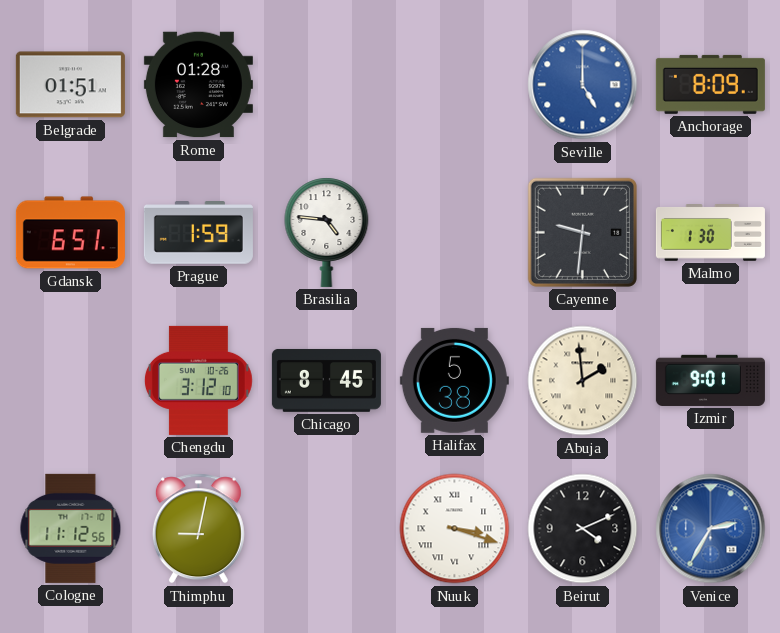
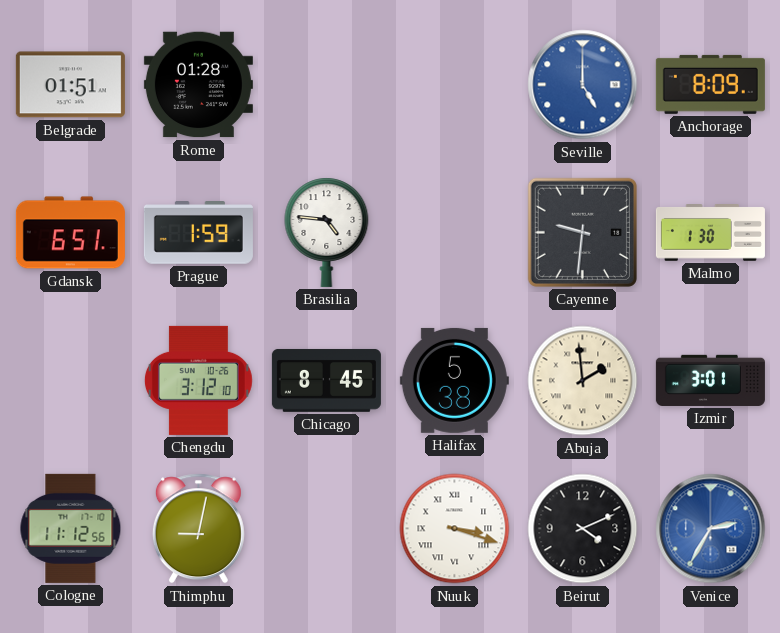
Izmir: 9:01 -> 3:01
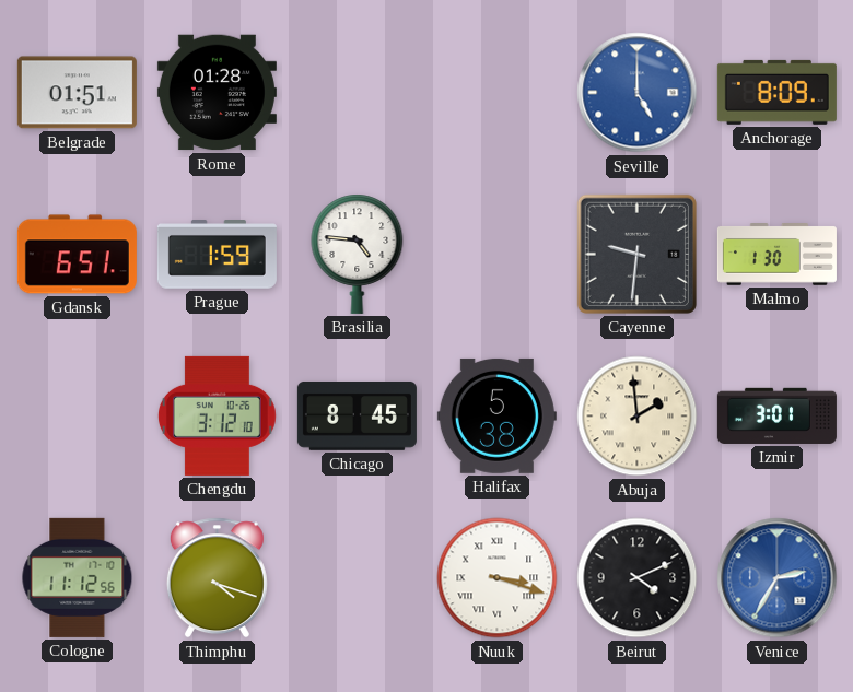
Thimphu: 9:02 -> 4:18
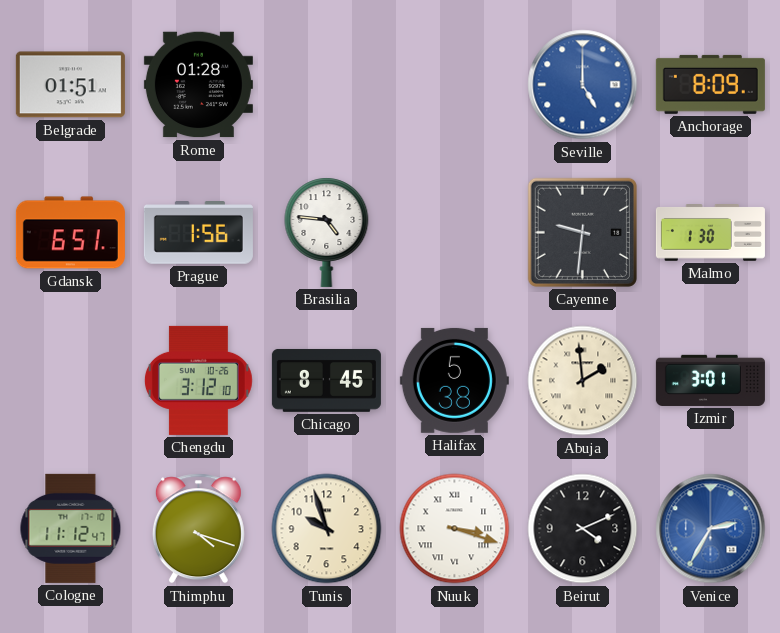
Prague: 1:59 -> 1:56
Cologne: 11:12:56 -> 11:12:47
Tunis: none -> 9:57
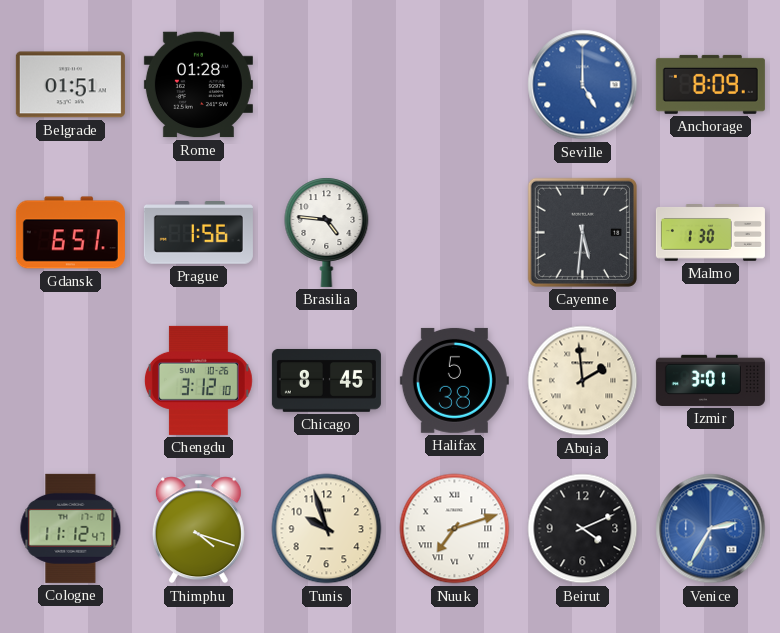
Cayenne: 9:31 -> 5:31
Nuuk: 3:18 -> 7:12
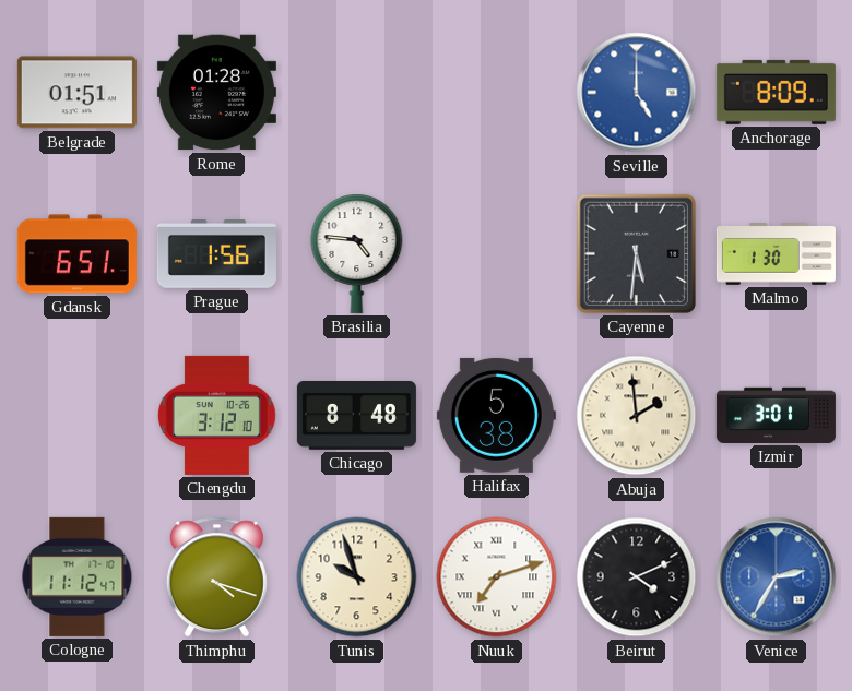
Chicago: 8:45 -> 8:48
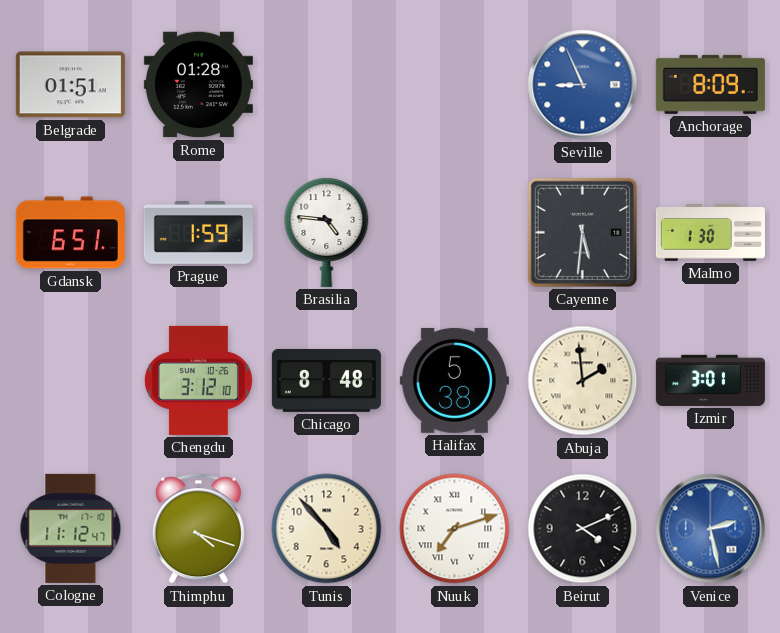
Seville: 5:00 -> 8:56
Prague: 1:56 -> 1:59
Tunis: 9:57 -> 4:53
Venice: 2:35 -> 2:28
